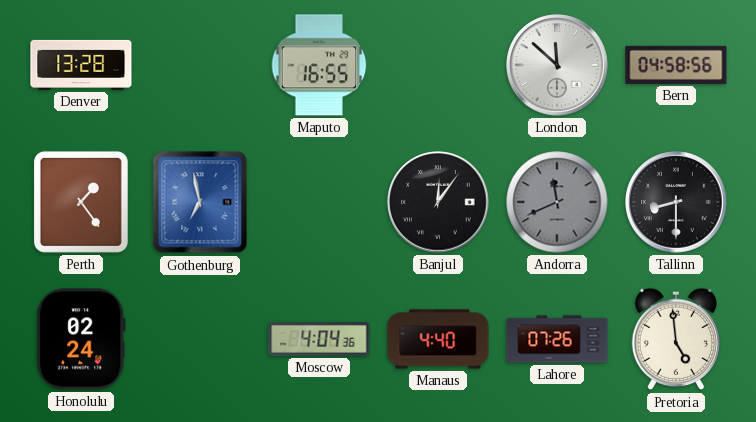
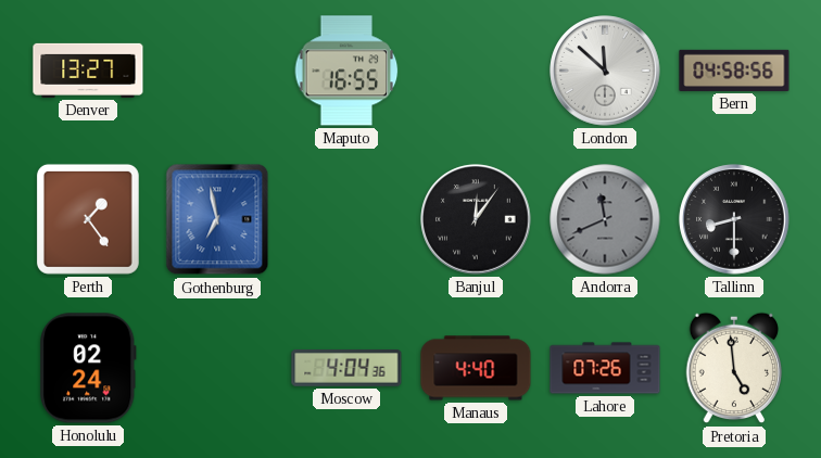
Denver: 13:28 -> 13:27
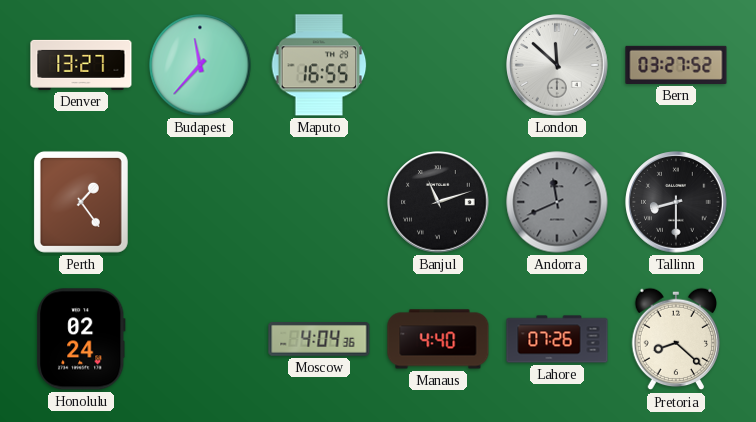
Budapest: none -> 11:37
Bern: 04:58 -> 03:27
Gothenburg: 6:58 -> none
Banjul: 12:06 -> 11:12
Pretoria: 4:59 -> 8:22
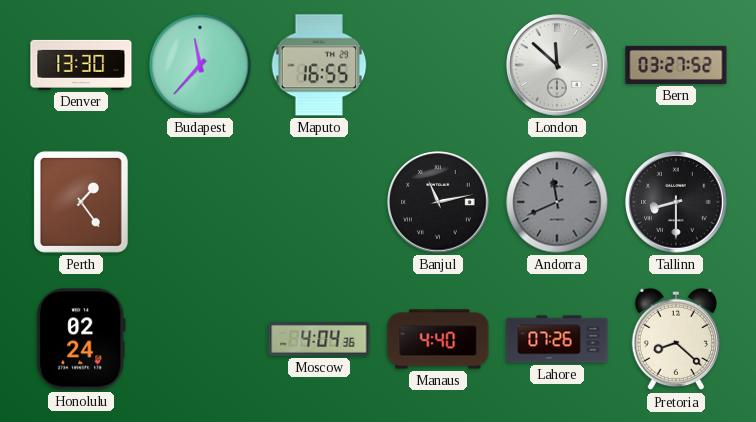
Denver: 13:27 -> 13:30
Banjul: 11:12 -> 11:13
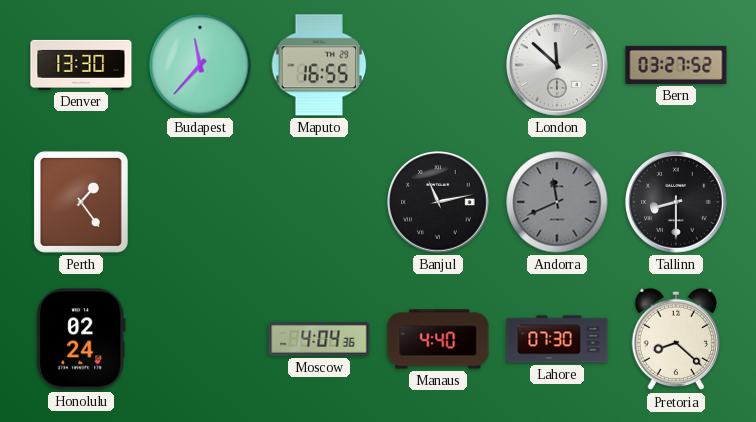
Lahore: 07:26 -> 07:30
